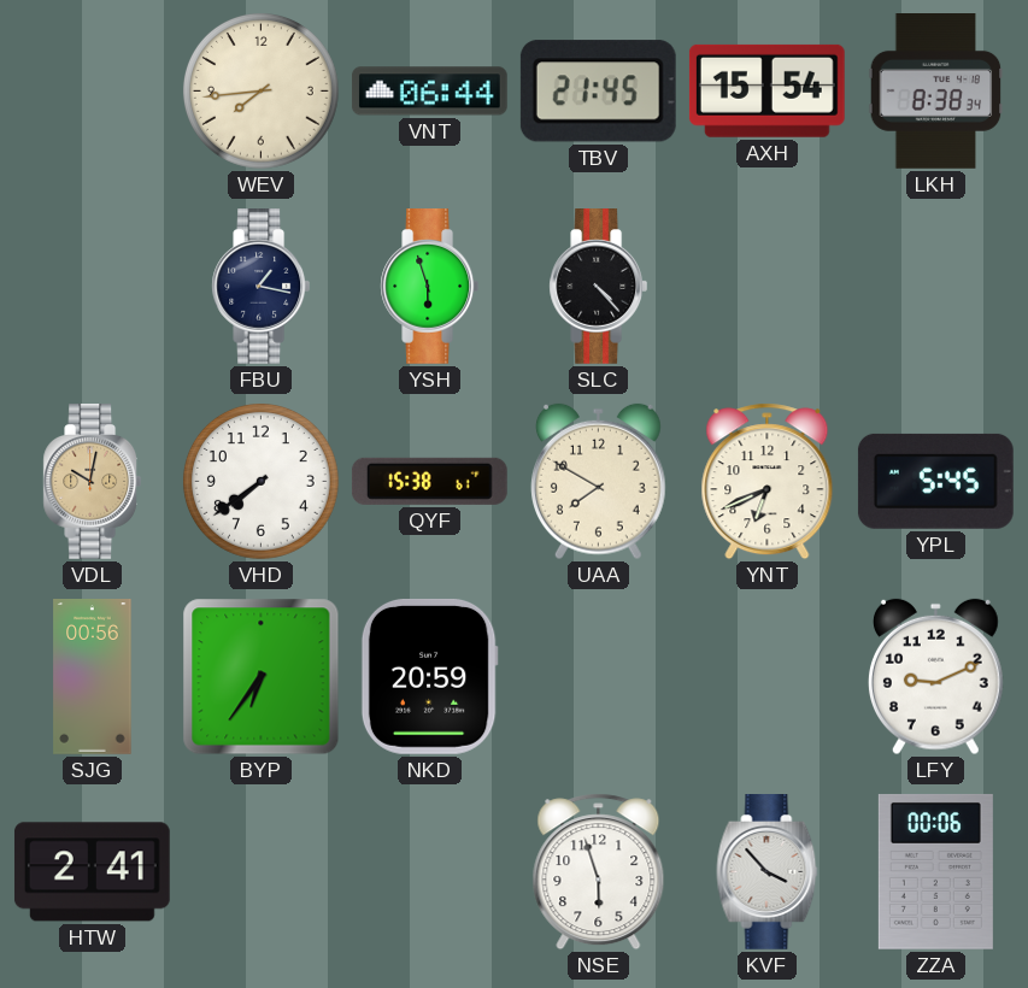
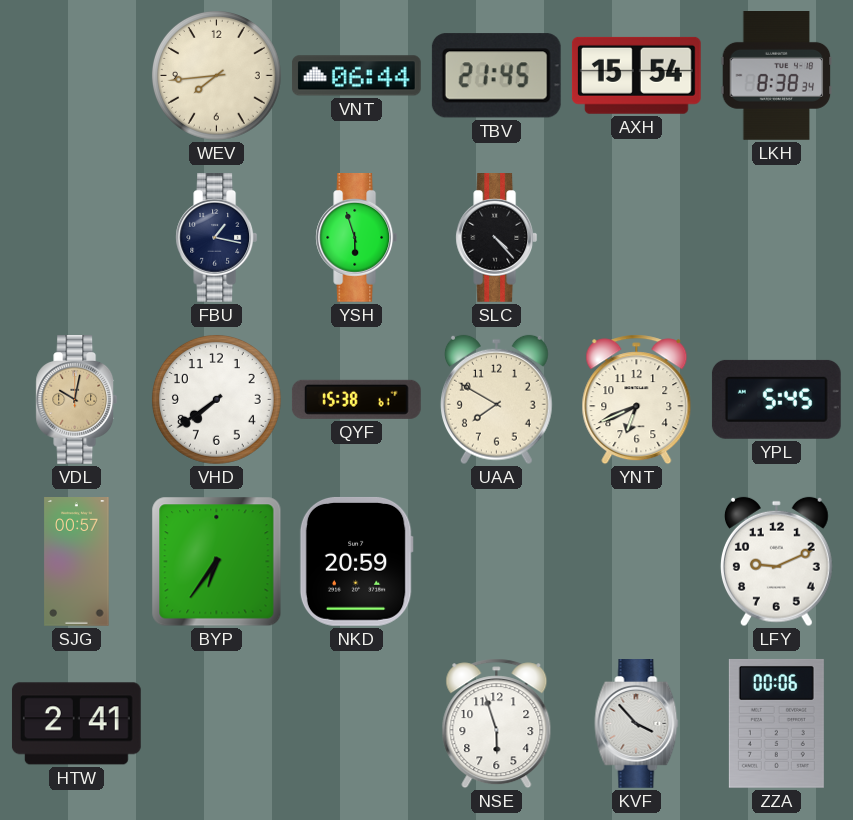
SJG: 00:56 -> 00:57
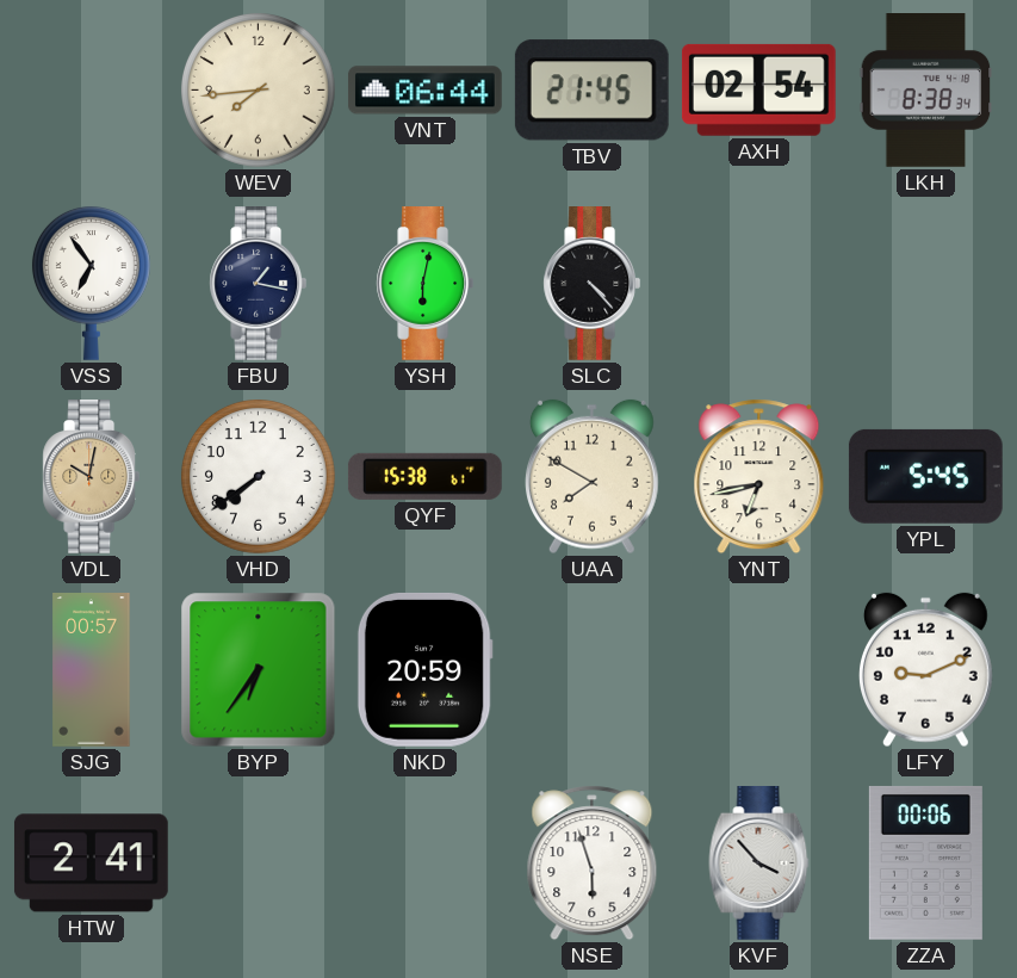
AXH: 15:54 -> 02:54
VSS: none -> 6:54
YSH: 5:57 -> 6:02
YNT: 6:41 -> 6:43
